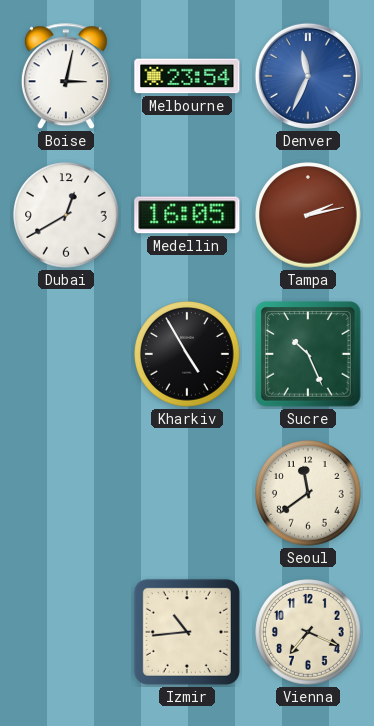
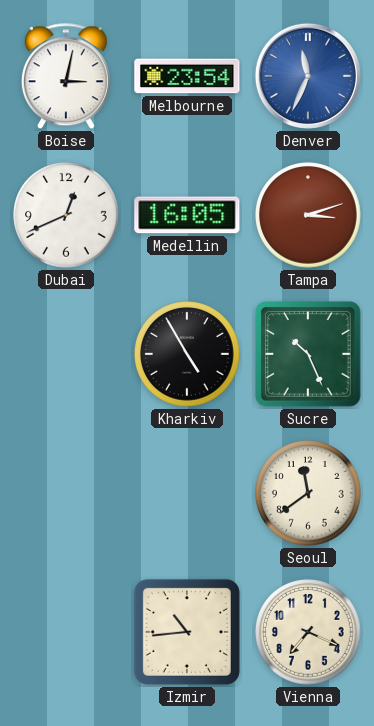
Dubai: 12:40 -> 12:41
Tampa: 2:13 -> 3:12
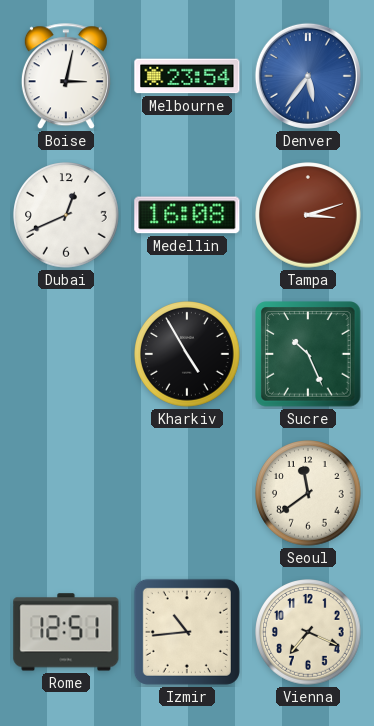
Denver: 11:34 -> 5:36
Medellin: 16:05 -> 16:08
Rome: none -> 12:51
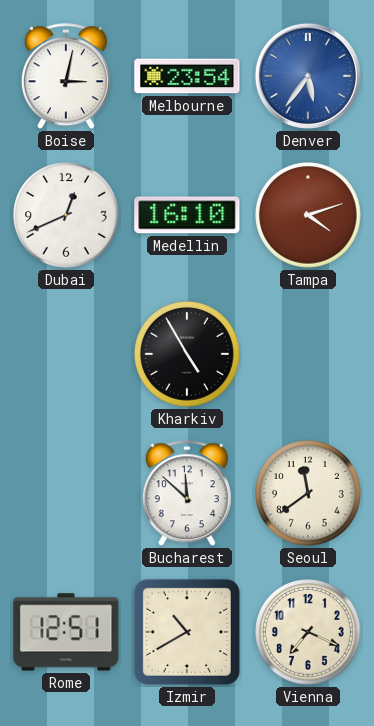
Medellin: 16:08 -> 16:10
Tampa: 3:12 -> 4:12
Sucre: 10:26 -> none
Bucharest: none -> 11:52
Izmir: 10:44 -> 10:40
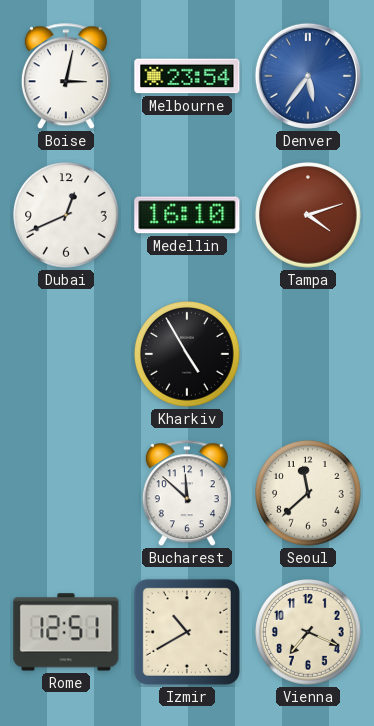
Seoul: 11:39 -> 11:38
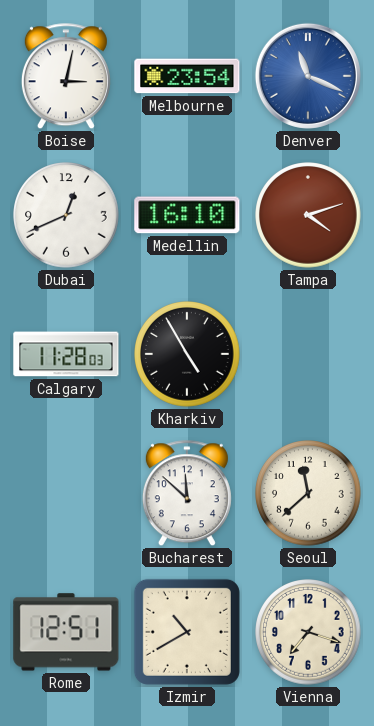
Denver: 5:36 -> 11:19
Calgary: none -> 11:28
Vienna: 7:19 -> 7:18
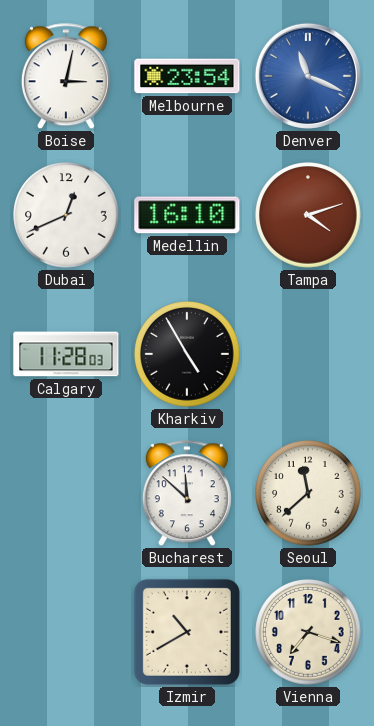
Rome: 12:51 -> none
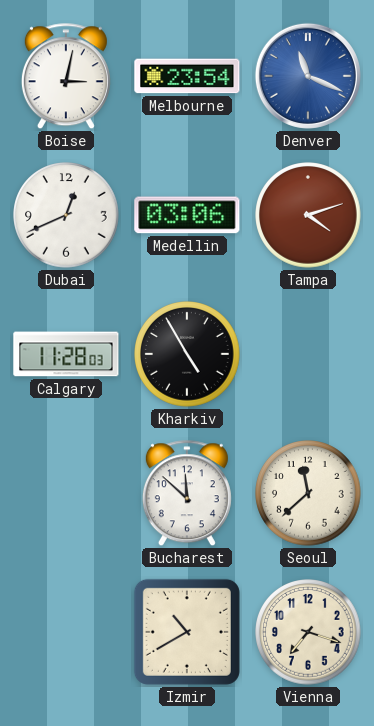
Medellin: 16:10 -> 03:06
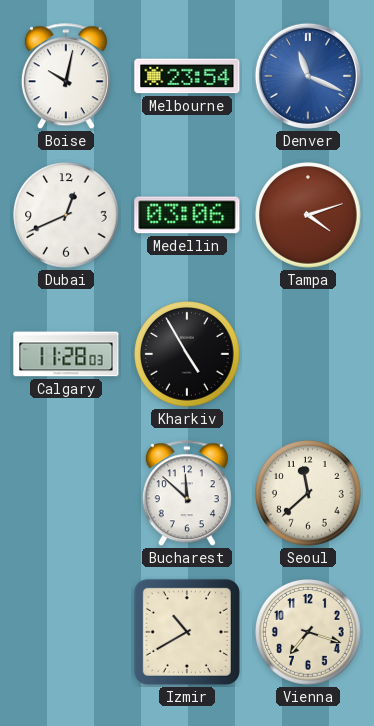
Boise: 3:02 -> 10:02
